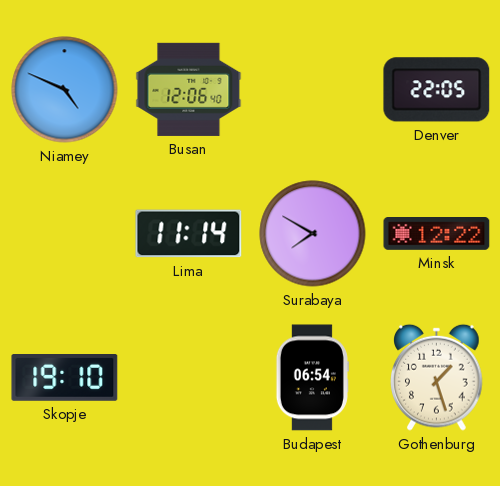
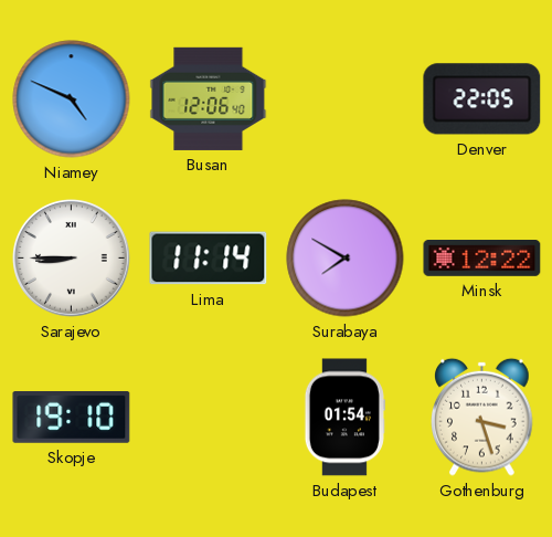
Sarajevo: none -> 8:45
Budapest: 06:54 -> 01:54
Gothenburg: 1:27 -> 3:27
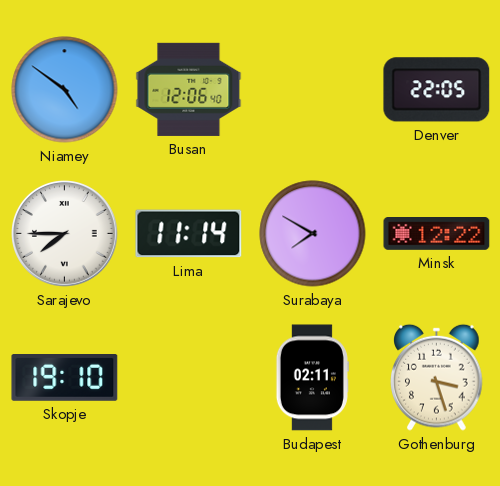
Niamey: 4:49 -> 4:51
Sarajevo: 8:45 -> 7:45
Budapest: 01:54 -> 02:11
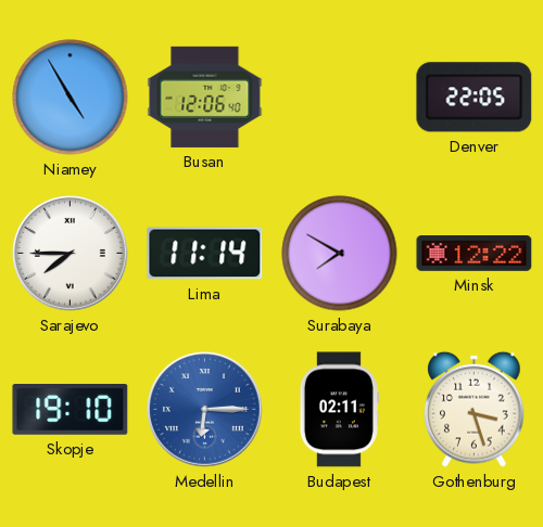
Niamey: 4:51 -> 4:55
Medellin: none -> 6:15
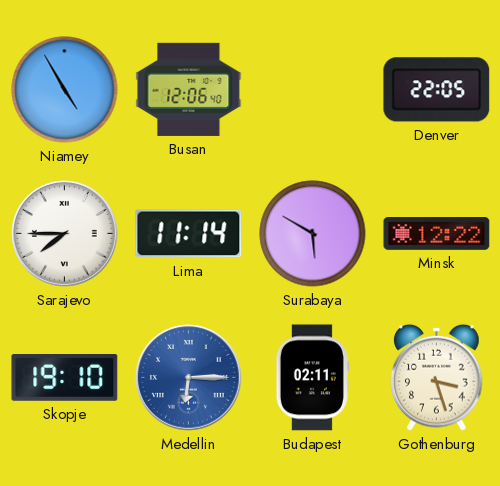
Surabaya: 7:50 -> 5:50
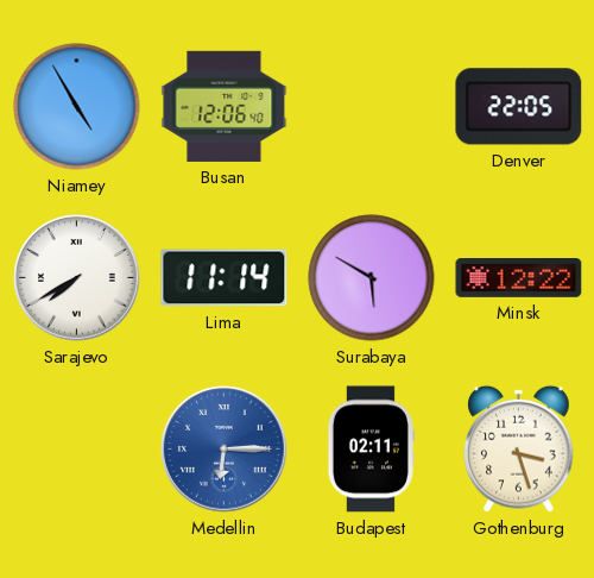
Sarajevo: 7:45 -> 7:40
Skopje: 19:10 -> none
